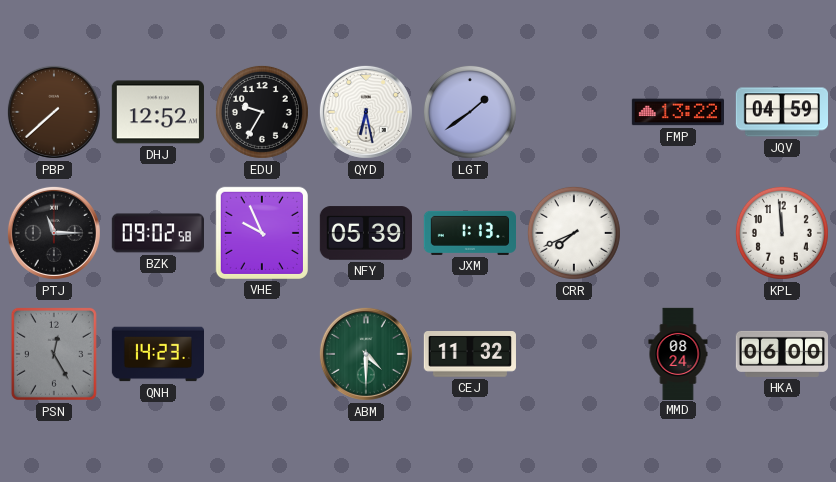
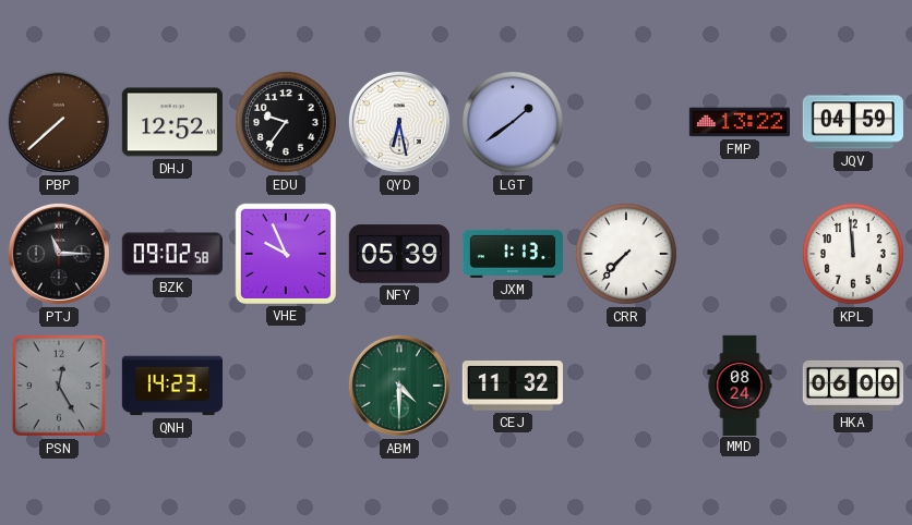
EDU: 9:35 -> 9:36
CRR: 7:41 -> 7:37
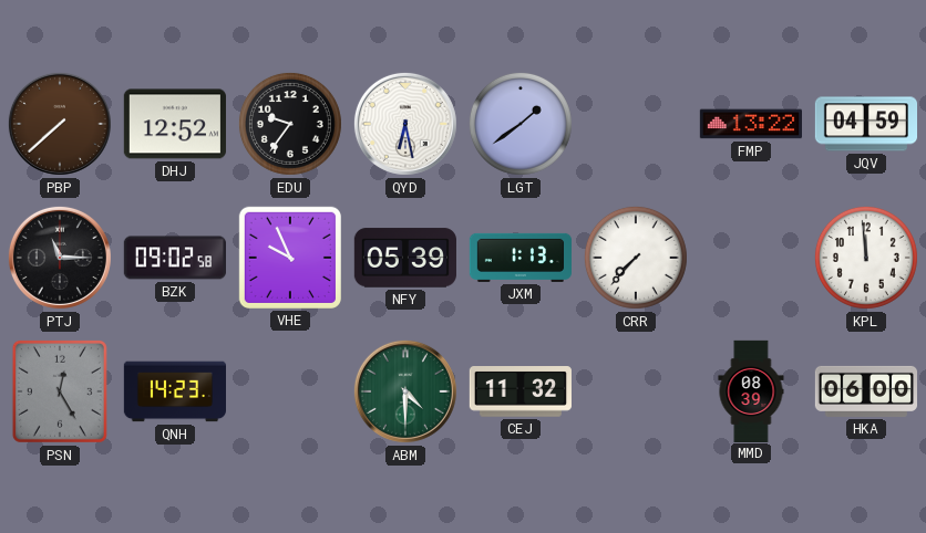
MMD: 08:24 -> 08:39
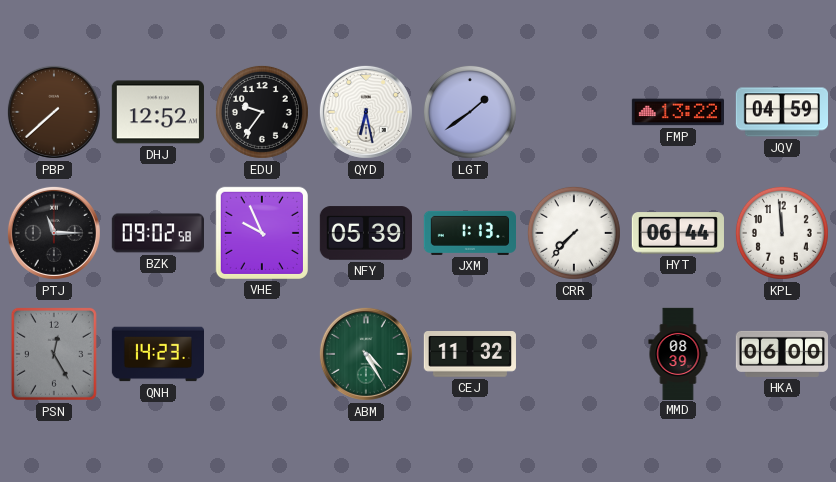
HYT: none -> 06:44
ABM: 4:30 -> 4:25
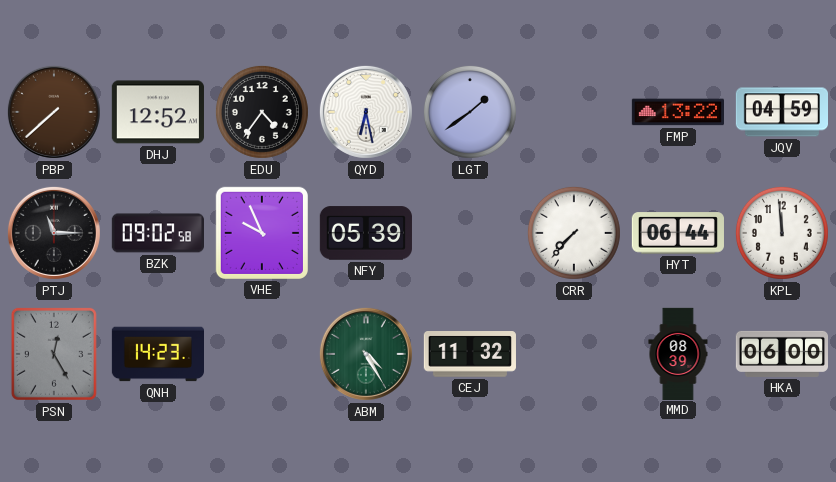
EDU: 9:36 -> 4:36
JXM: 1:13 -> none
